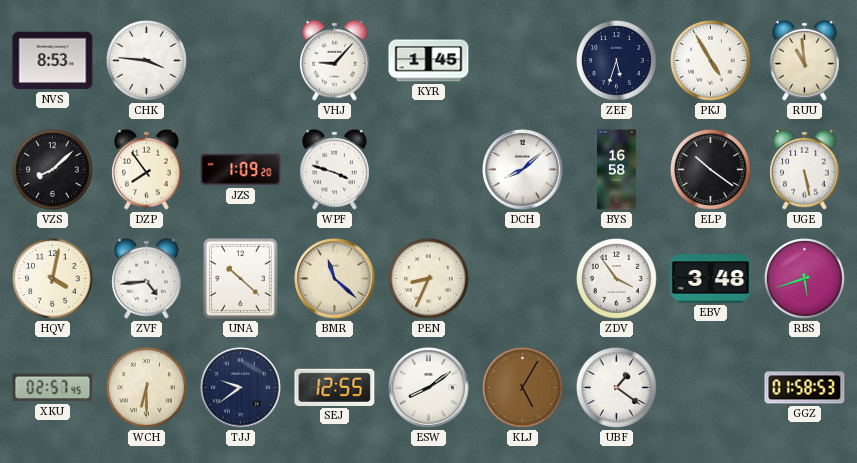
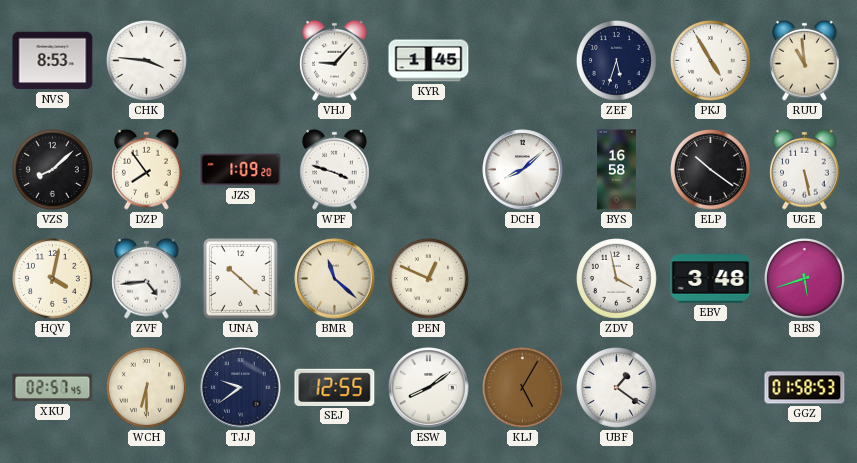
PEN: 8:34 -> 12:49
ZDV: 3:54 -> 3:58
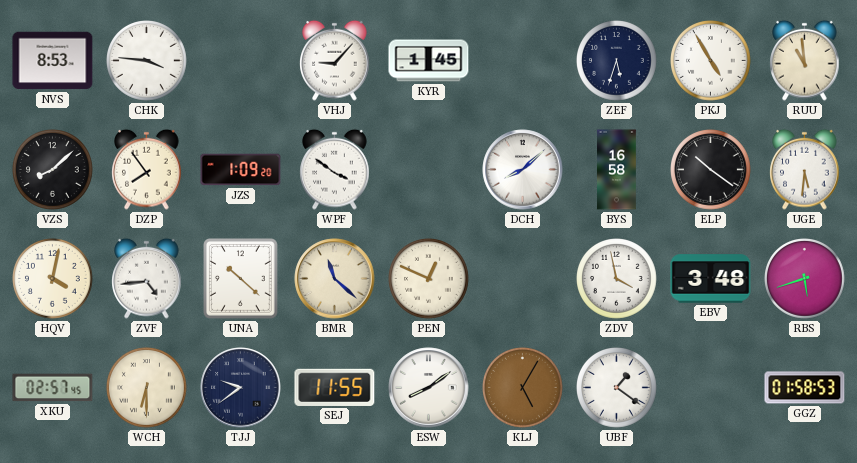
WPF: 3:48 -> 3:51
UGE: 5:28 -> 5:31
SEJ: 12:55 -> 11:55
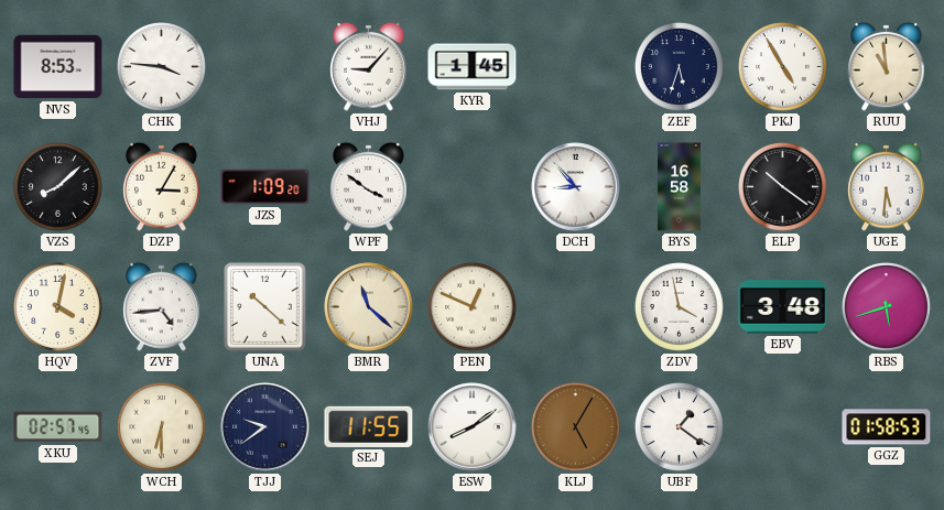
DZP: 7:54 -> 3:05
DCH: 8:08 -> 8:53
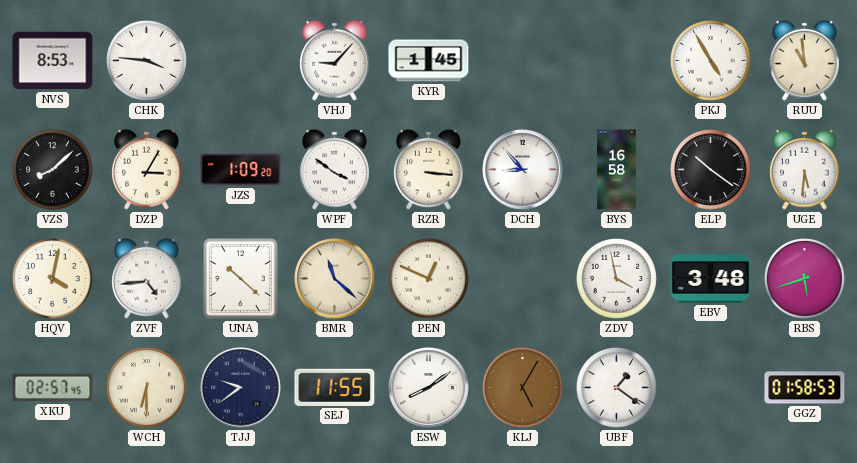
ZEF: 5:33 -> none
RZR: none -> 3:16
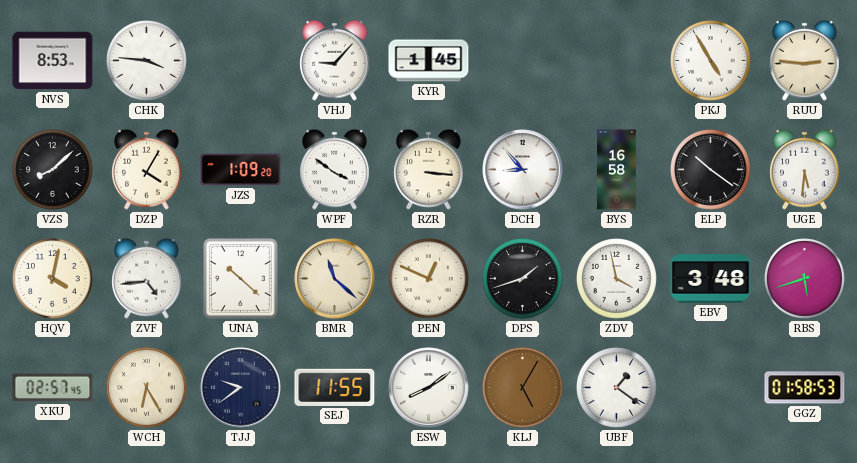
RUU: 10:59 -> 2:46
DZP: 3:05 -> 4:05
DPS: none -> 1:42
WCH: 6:30 -> 6:25
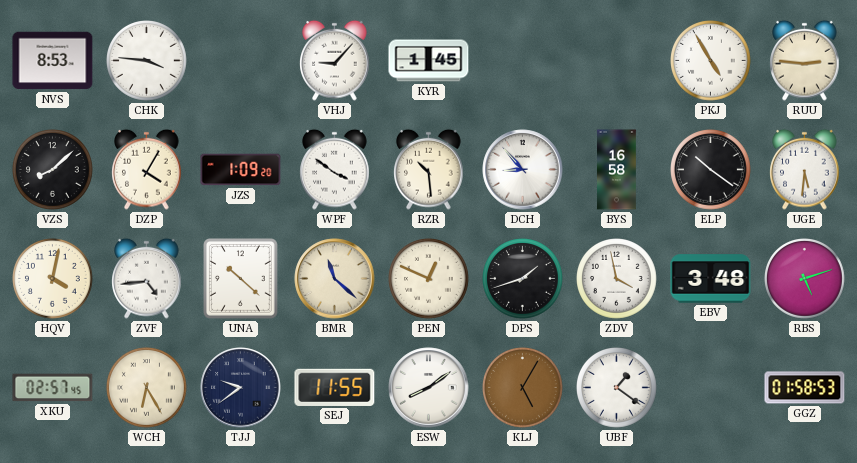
RZR: 3:16 -> 10:29
RBS: 5:42 -> 5:12
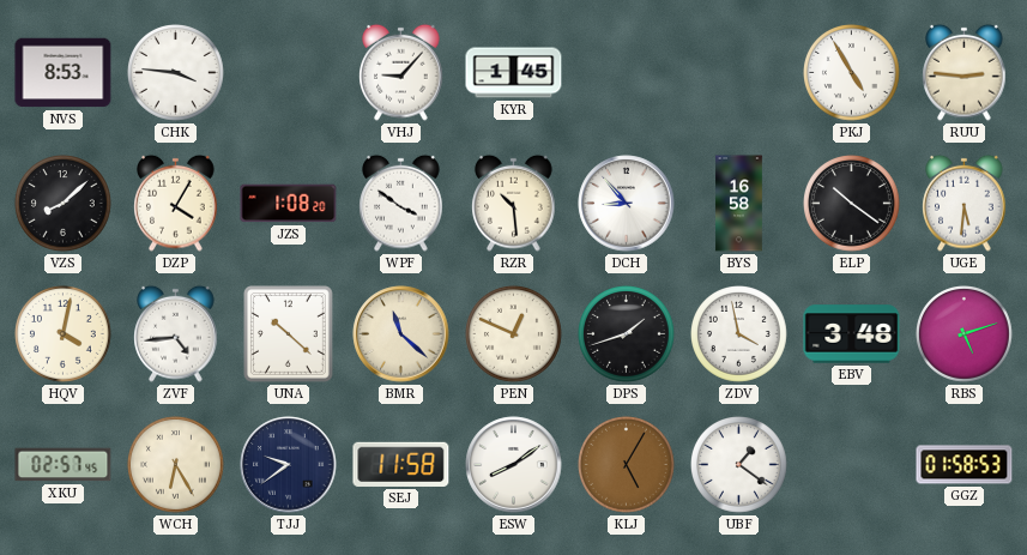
JZS: 1:09 -> 1:08
SEJ: 11:55 -> 11:58
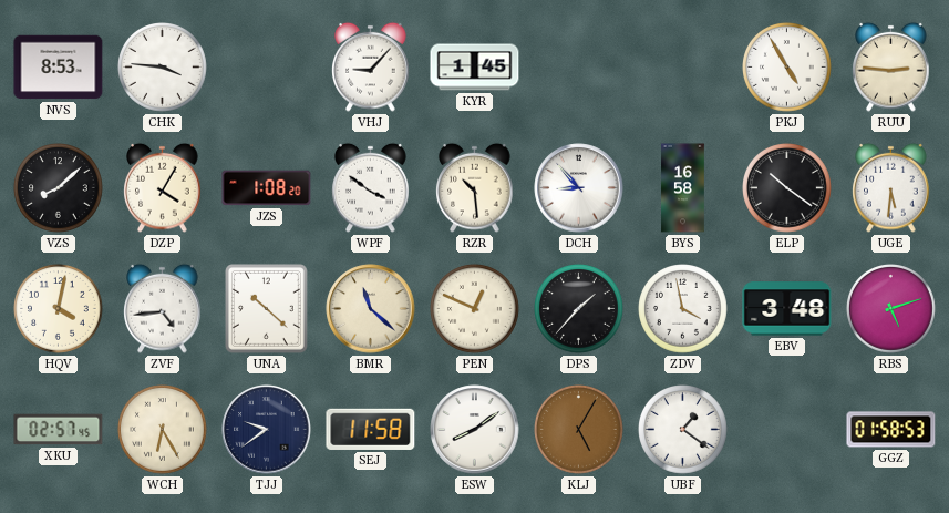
DPS: 1:42 -> 1:37
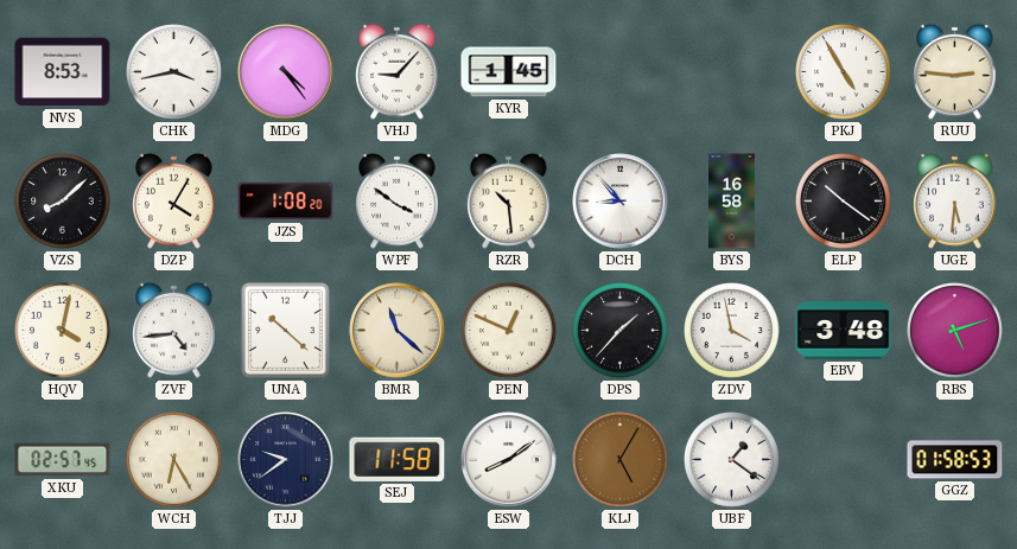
CHK: 3:46 -> 3:43
MDG: none -> 4:24
